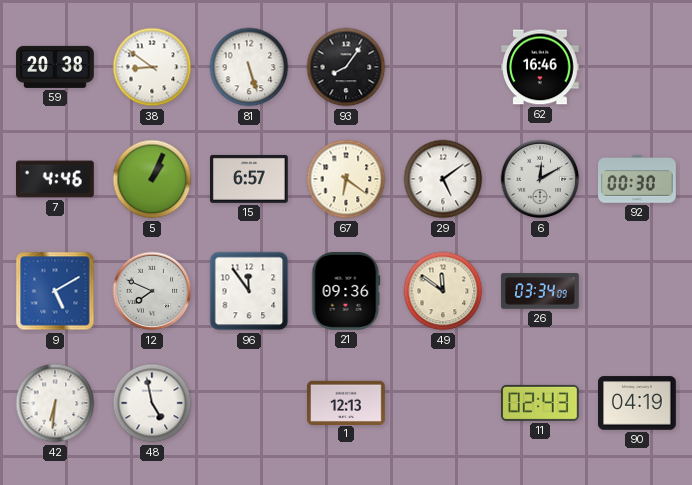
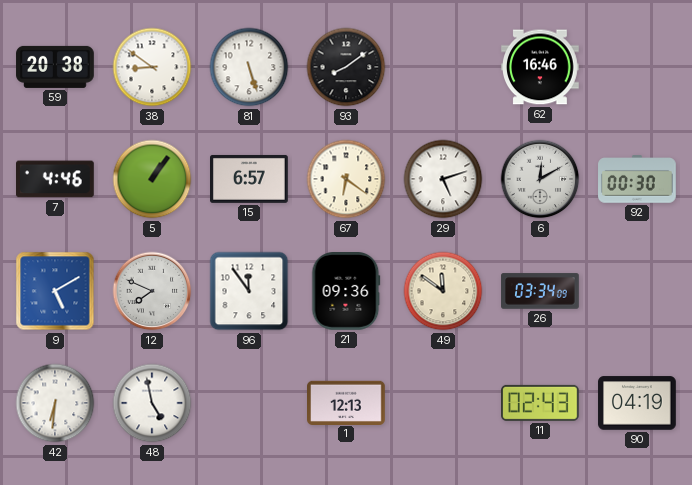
93: 8:06 -> 8:09
5: 1:04 -> 1:06
29: 5:09 -> 5:12
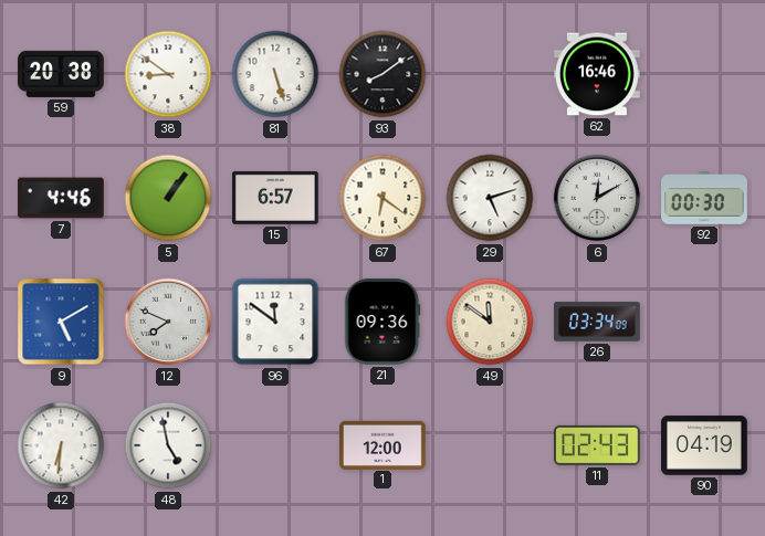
96: 11:54 -> 11:51
1: 12:13 -> 12:00
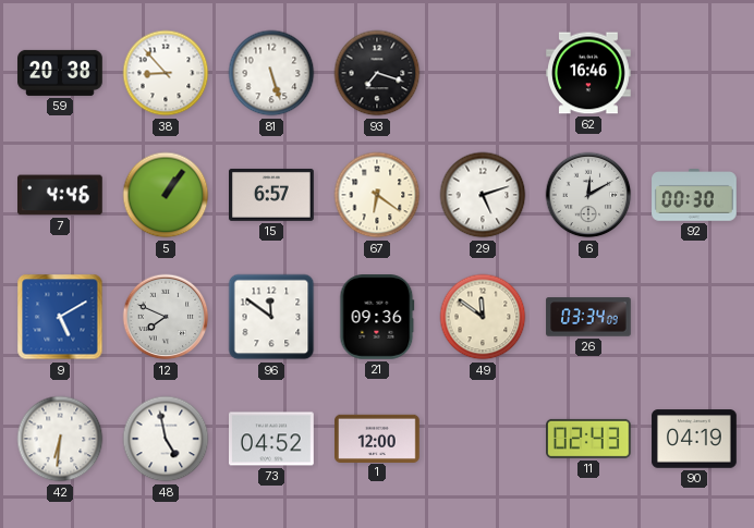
38: 8:51 -> 8:53
93: 8:09 -> 7:18
73: none -> 04:52
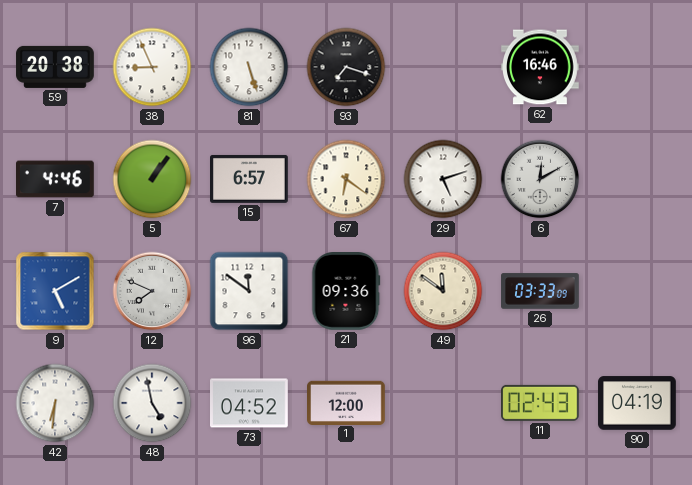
38: 8:53 -> 8:56
92: 00:30 -> none
26: 03:34 -> 03:33
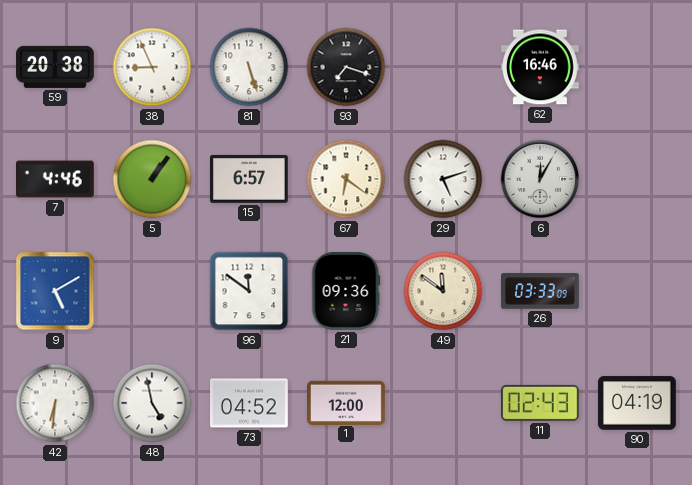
6: 12:10 -> 12:05
12: 7:49 -> none
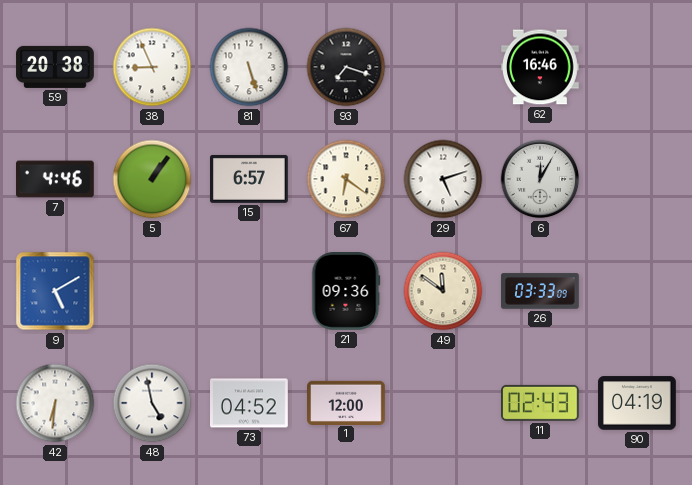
96: 11:51 -> none
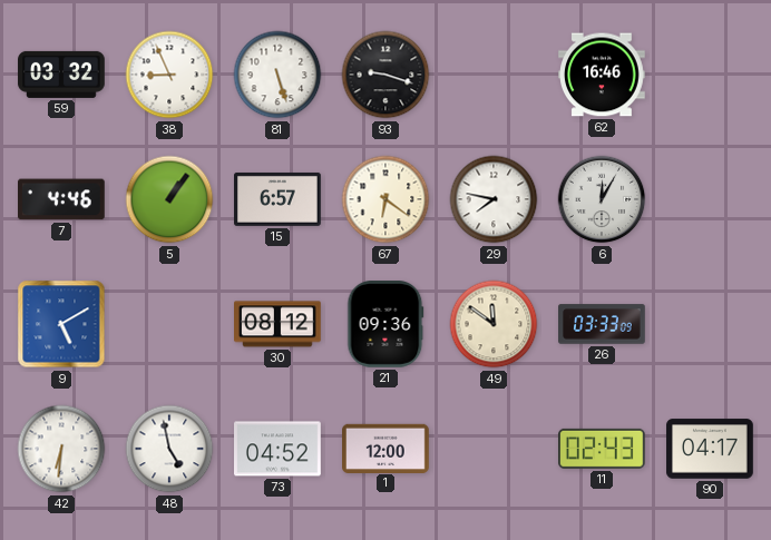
59: 20:38 -> 03:32
93: 7:18 -> 9:18
29: 5:12 -> 7:47
30: none -> 08:12
90: 04:19 -> 04:17
